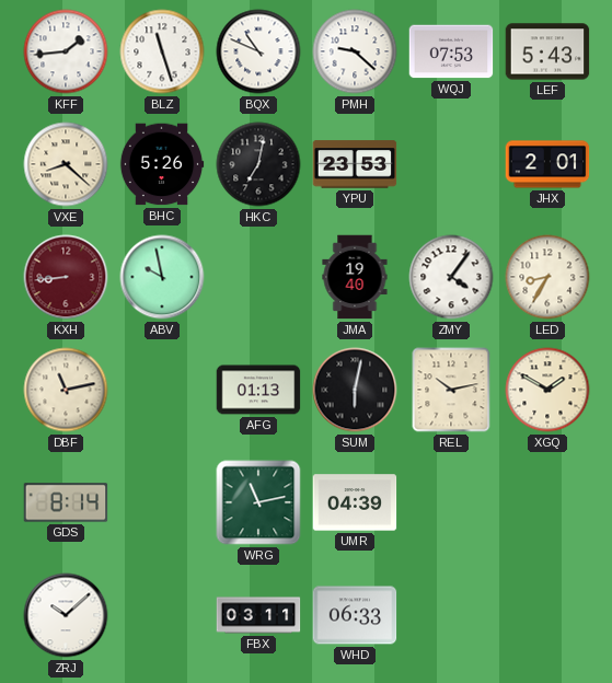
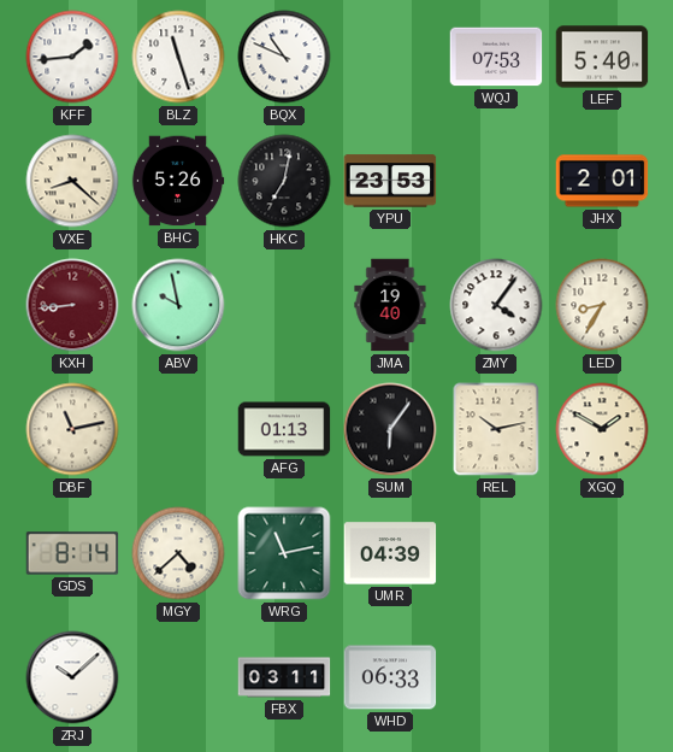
PMH: 9:22 -> none
LEF: 5:43 -> 5:40
SUM: 6:02 -> 6:06
MGY: none -> 4:38
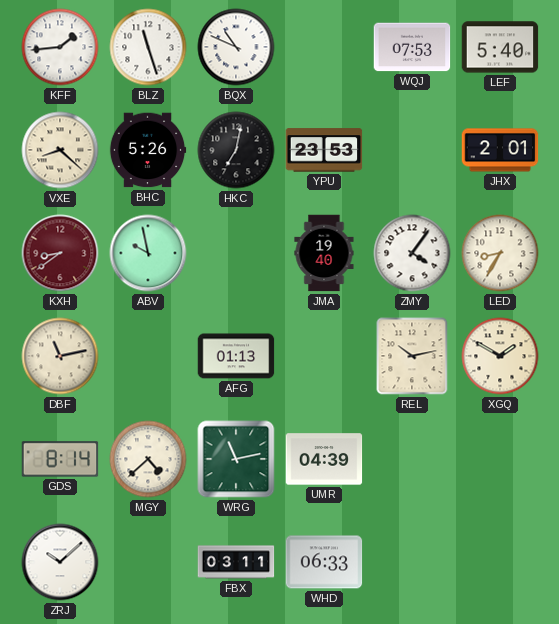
KXH: 8:44 -> 8:39
SUM: 6:06 -> none
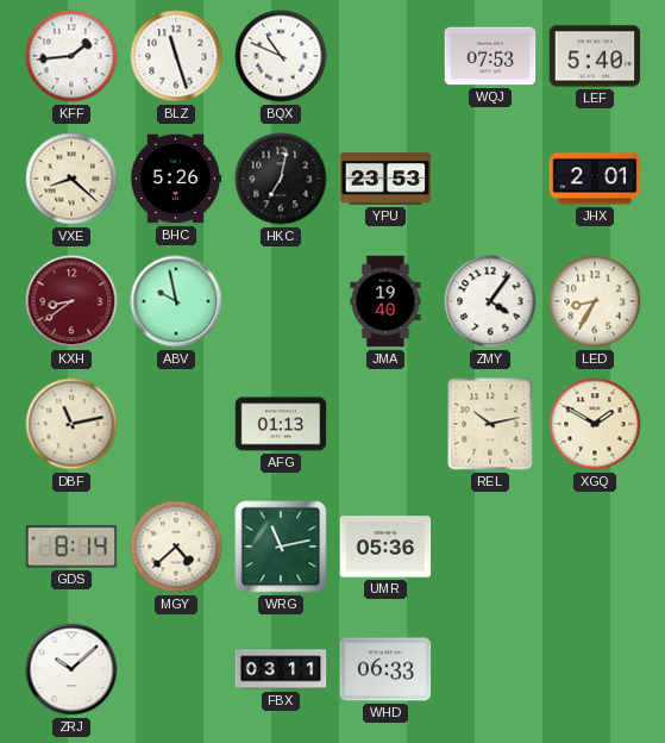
UMR: 04:39 -> 05:36
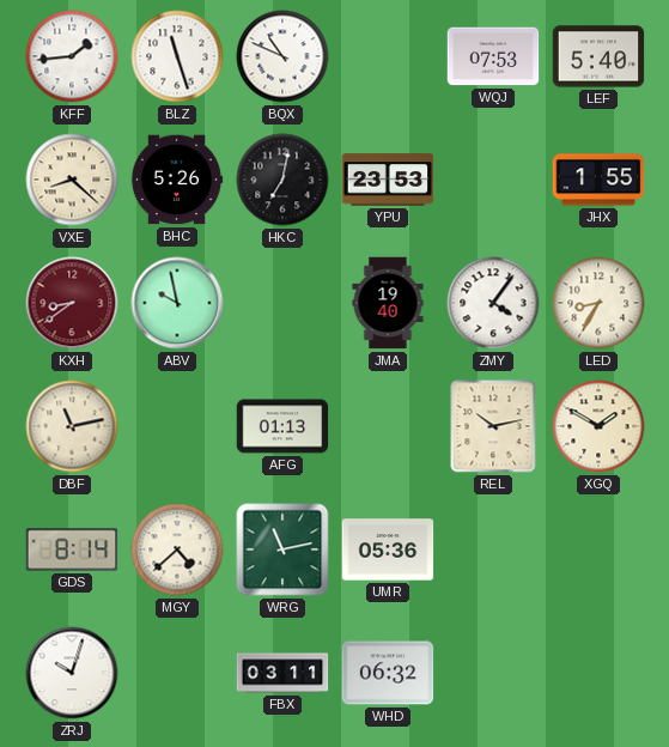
JHX: 2:01 -> 1:55
ZRJ: 10:08 -> 10:03
WHD: 06:33 -> 06:32
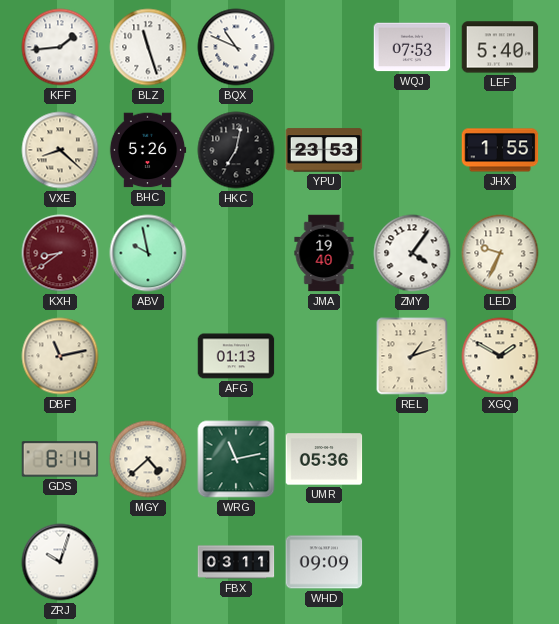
LED: 8:35 -> 9:34
REL: 10:13 -> 1:12
WHD: 06:32 -> 09:09
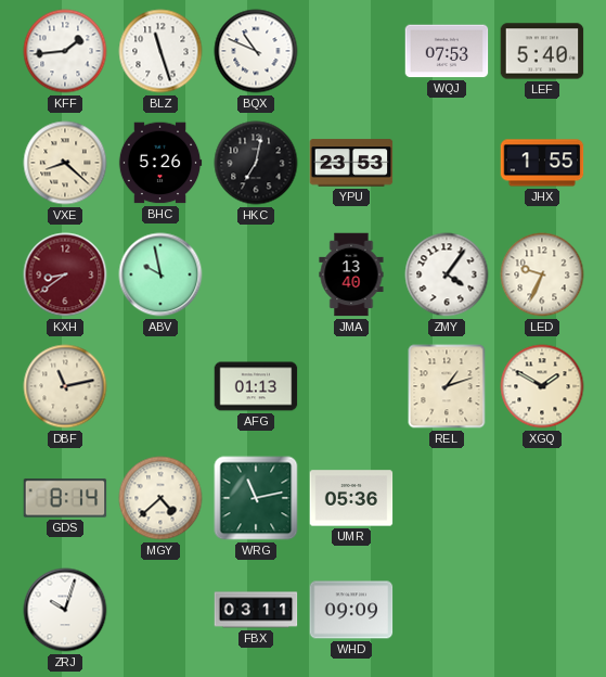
JMA: 19:40 -> 13:40
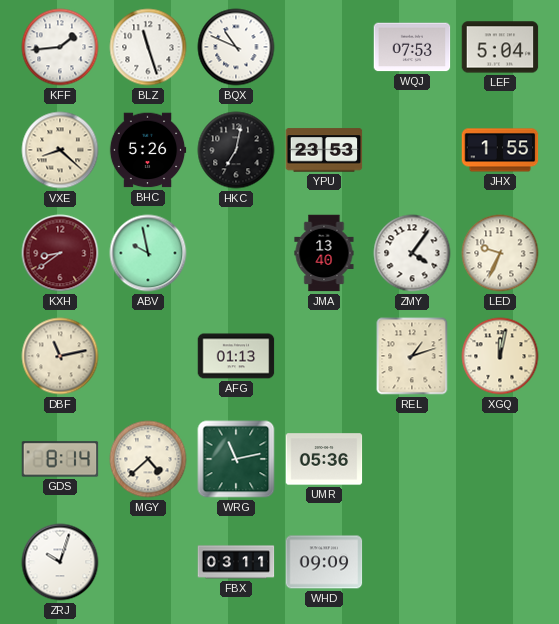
LEF: 5:40 -> 5:04
XGQ: 1:50 -> 12:02
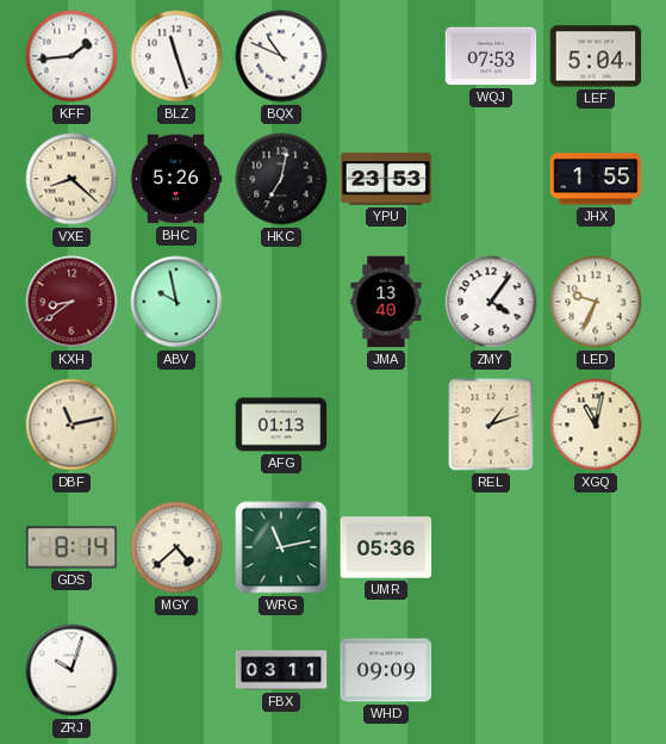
XGQ: 12:02 -> 11:02
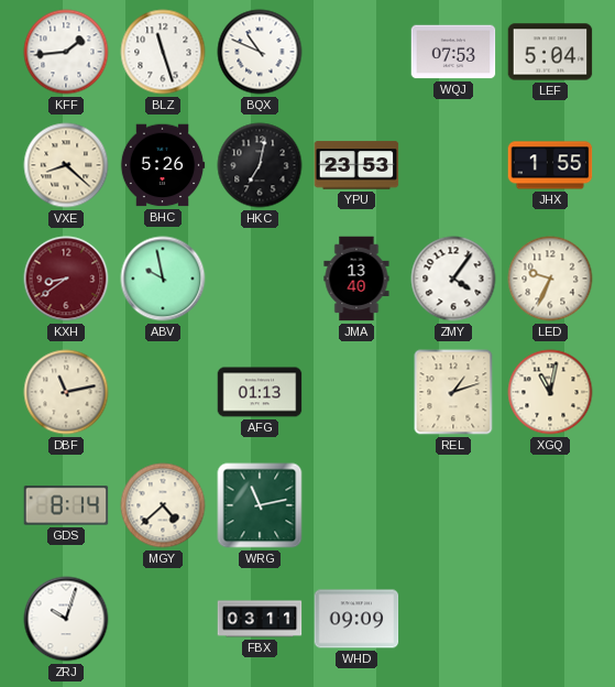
UMR: 05:36 -> none
